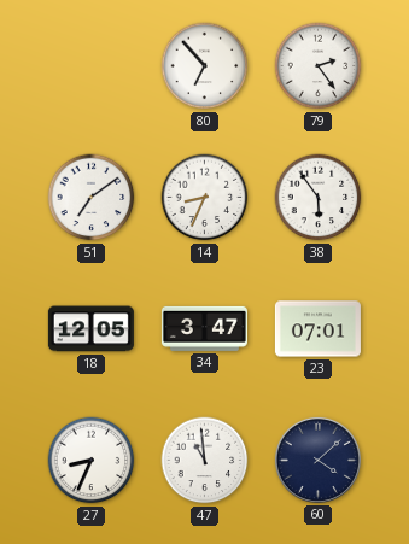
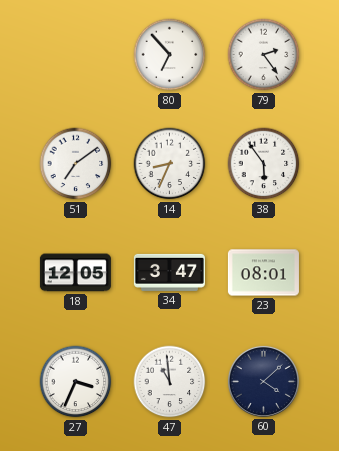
23: 07:01 -> 08:01
27: 8:34 -> 3:34
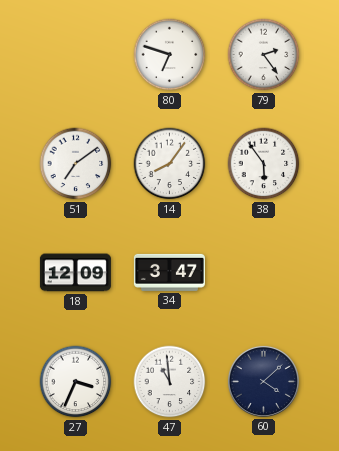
80: 6:53 -> 6:48
14: 8:34 -> 8:06
18: 12:05 -> 12:09
23: 08:01 -> none
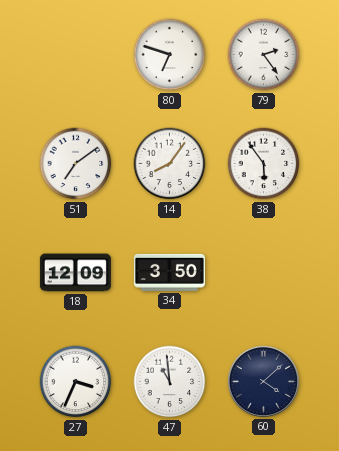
34: 3:47 -> 3:50
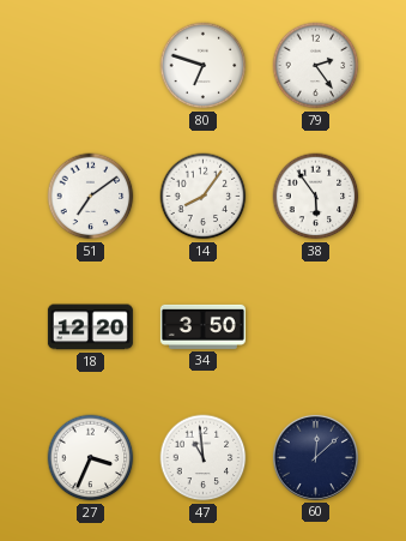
18: 12:09 -> 12:20
60: 4:08 -> 12:08
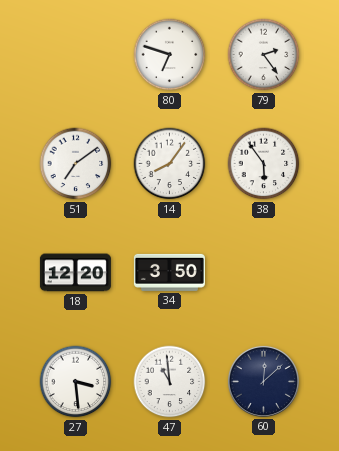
27: 3:34 -> 3:29
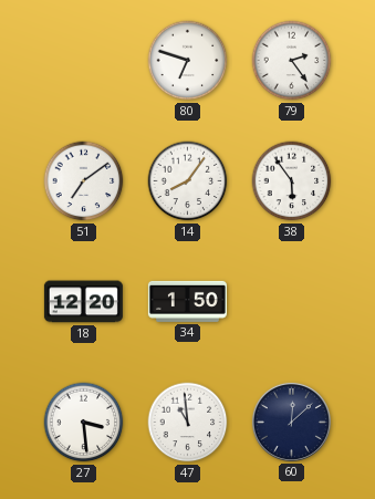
34: 3:50 -> 1:50
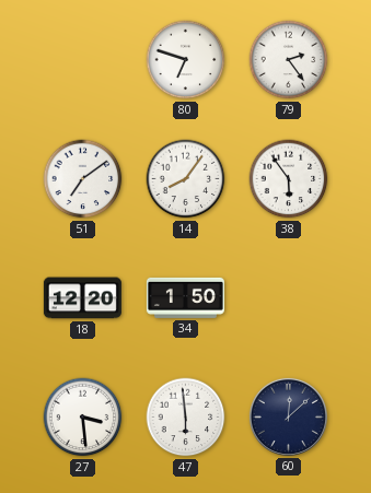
47: 10:59 -> 5:59
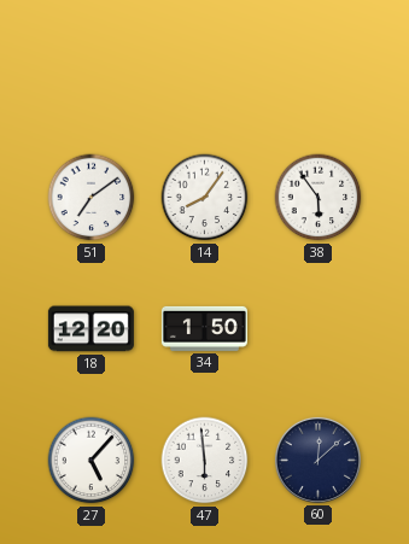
80: 6:48 -> none
79: 2:24 -> none
27: 3:29 -> 5:07
